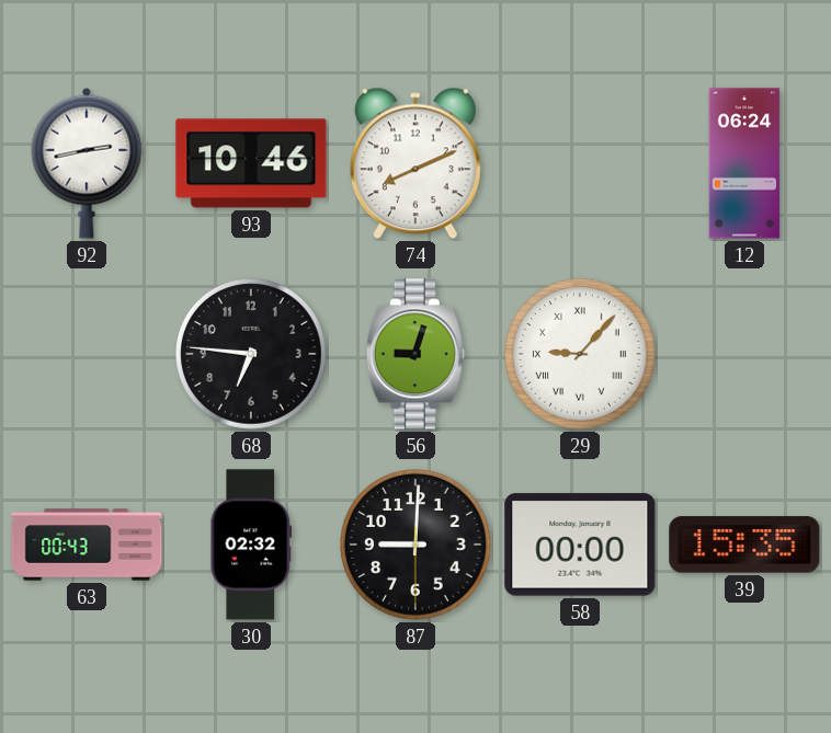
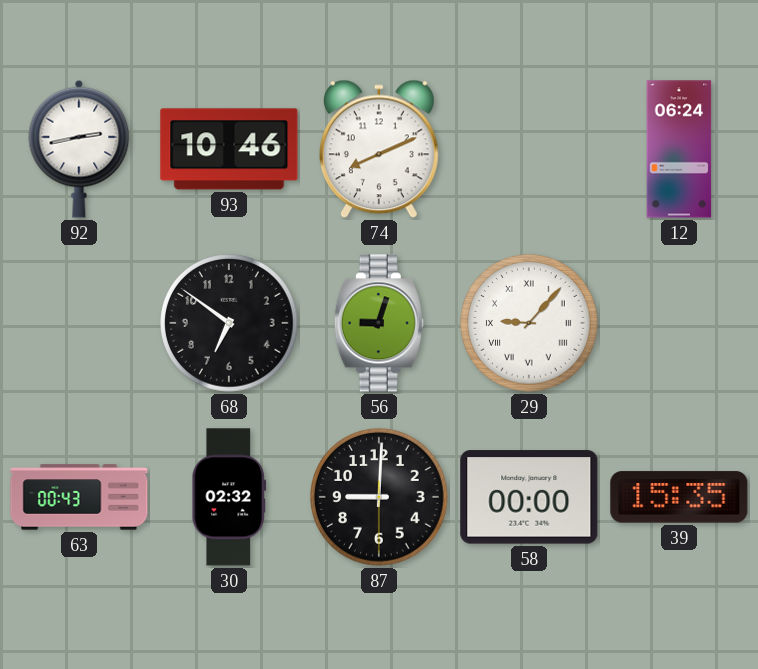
68: 6:46 -> 6:51
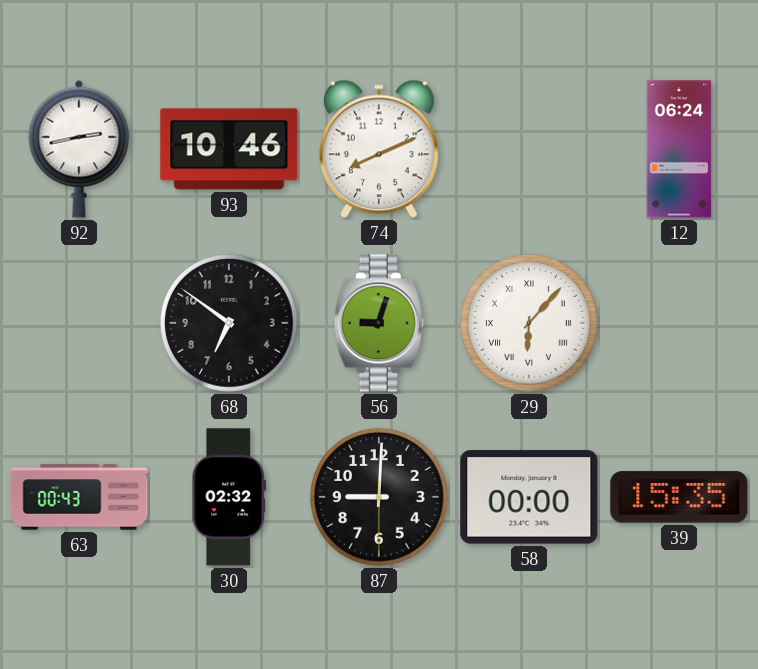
29: 9:07 -> 6:07
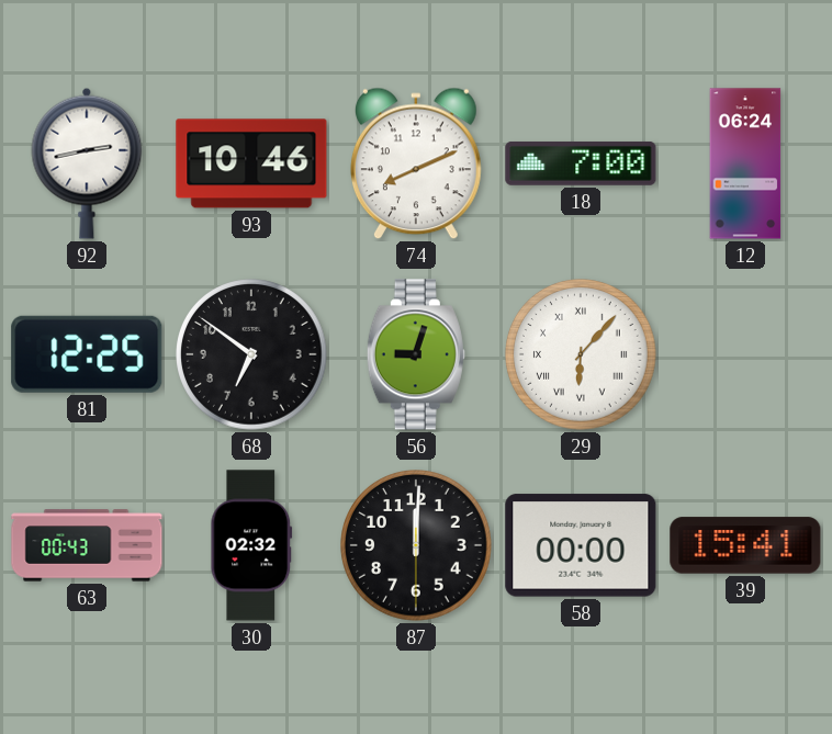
18: none -> 7:00
81: none -> 12:25
87: 9:00 -> 12:00
39: 15:35 -> 15:41
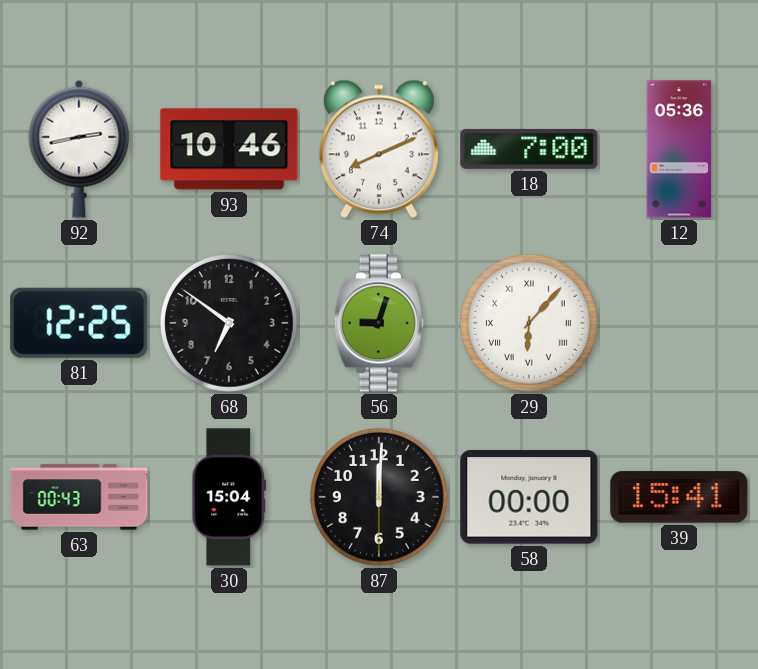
12: 06:24 -> 05:36
30: 02:32 -> 15:04
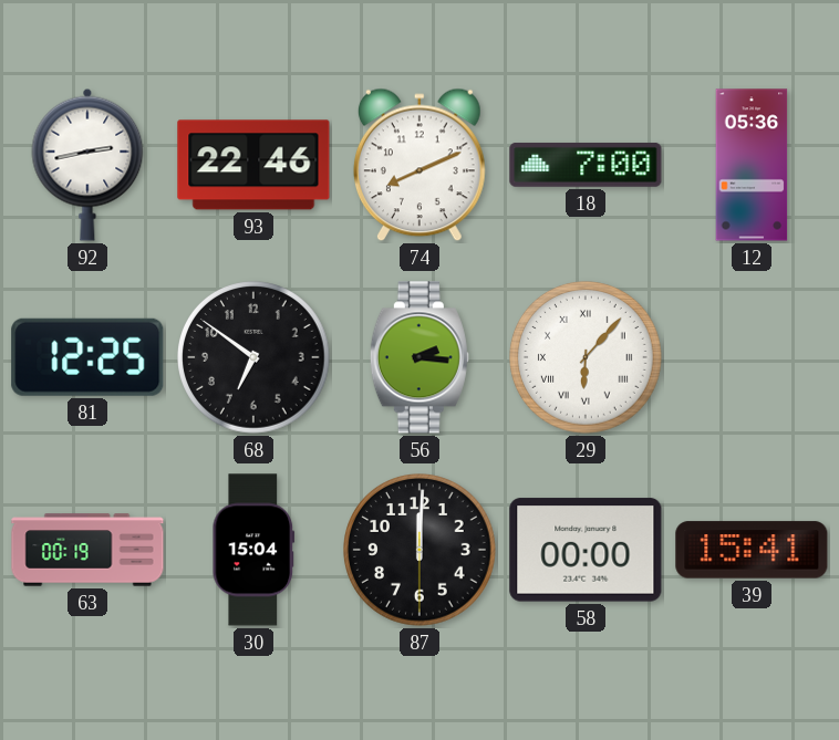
93: 10:46 -> 22:46
56: 9:03 -> 2:16
63: 00:43 -> 00:19
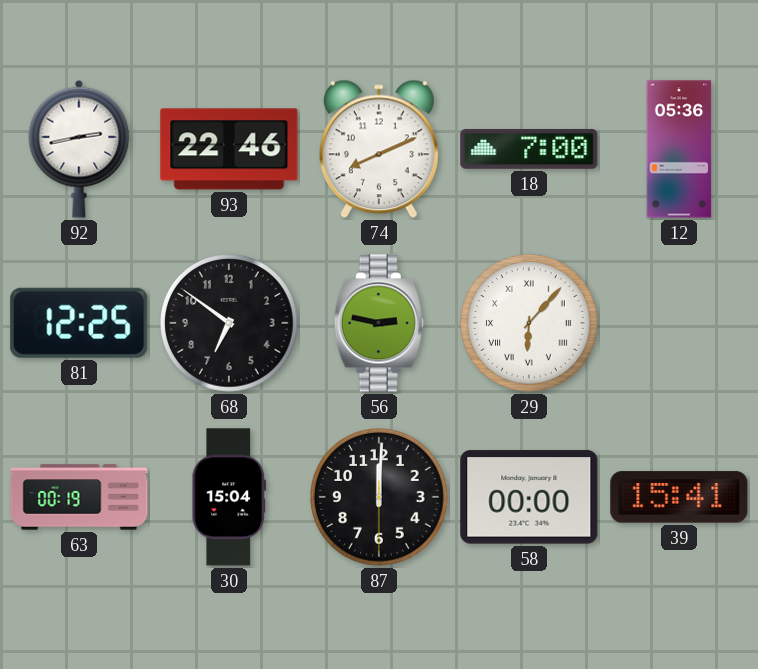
56: 2:16 -> 2:47
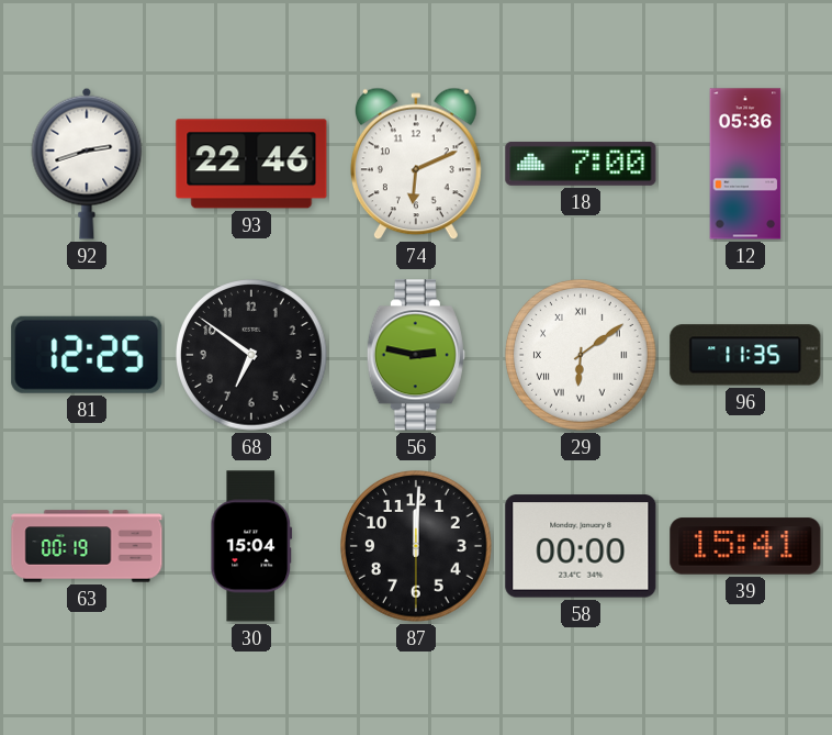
92: 2:43 -> 2:42
74: 8:11 -> 6:11
29: 6:07 -> 6:09
96: none -> 11:35
